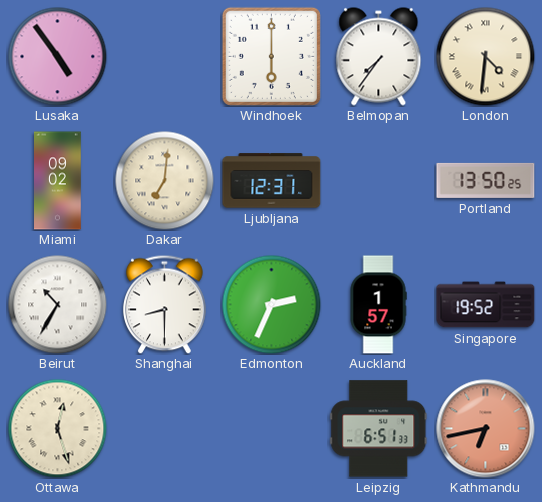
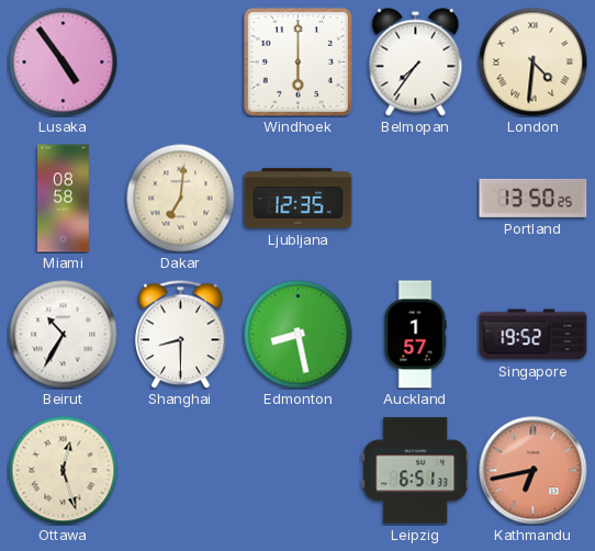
Miami: 09:02 -> 08:58
Ljubljana: 12:31 -> 12:35
Edmonton: 2:34 -> 8:28
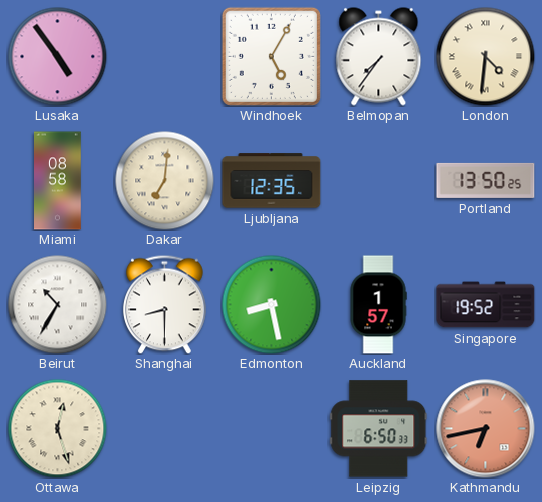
Windhoek: 6:00 -> 5:05
Leipzig: 6:51 -> 6:50
